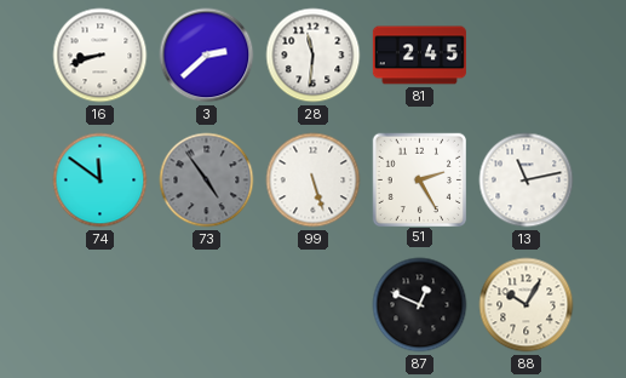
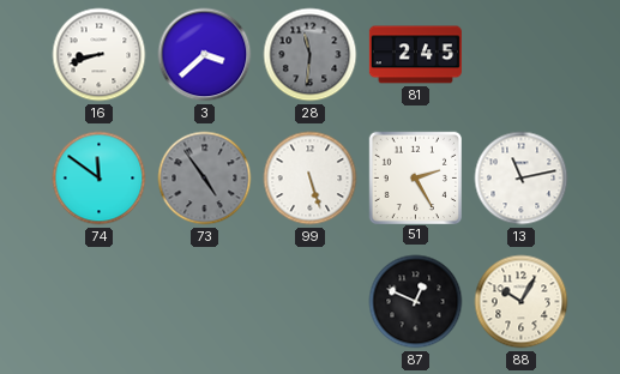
3: 2:38 -> 3:38
28 dial: white -> grey
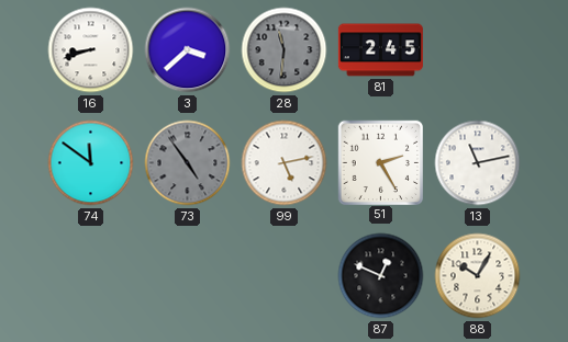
99: 5:27 -> 5:13
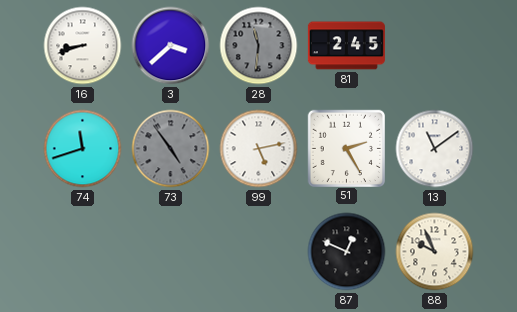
74: 11:51 -> 11:42
13: 11:13 -> 11:09
88: 10:05 -> 9:56
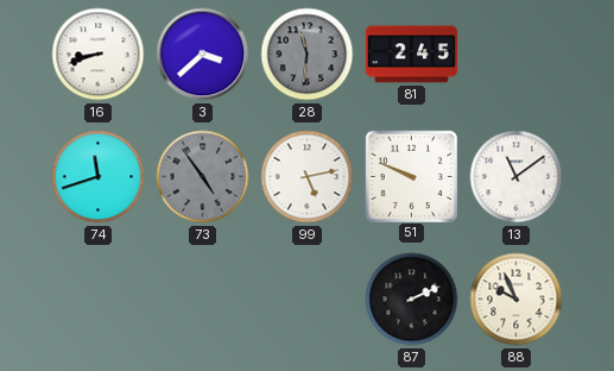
51: 2:25 -> 9:49
87: 12:49 -> 2:11
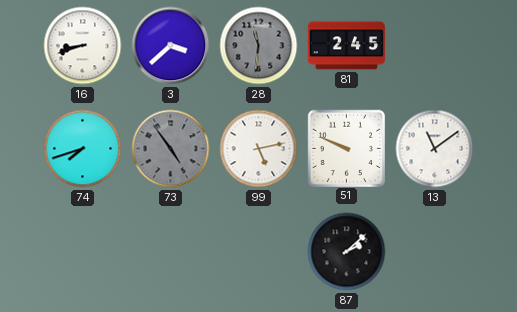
74: 11:42 -> 7:42
87: 2:11 -> 2:08
88: 9:56 -> none
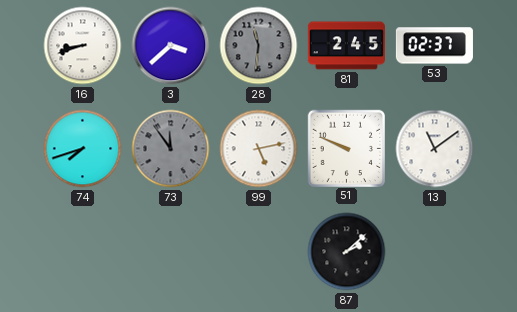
53: none -> 02:37
73: 4:54 -> 11:54
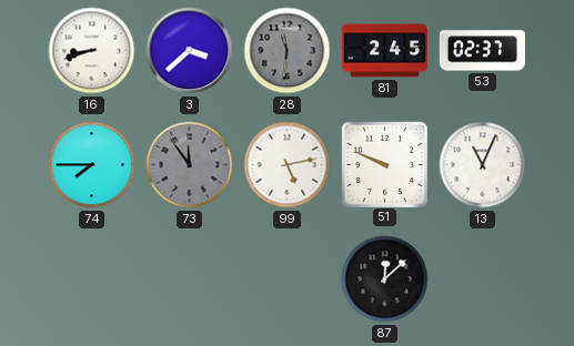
74: 7:42 -> 7:45
13: 11:09 -> 11:04
87: 2:08 -> 12:08
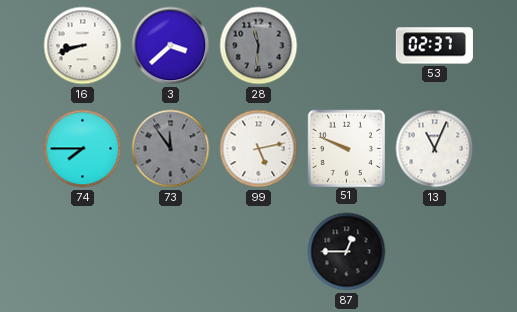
81: 2:45 -> none
87: 12:08 -> 12:45
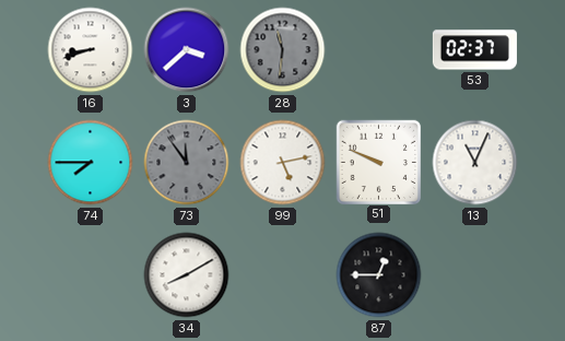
34: none -> 8:10
